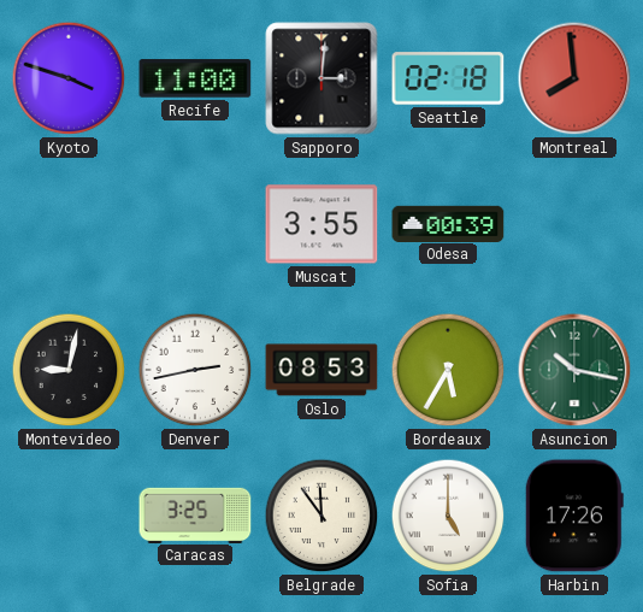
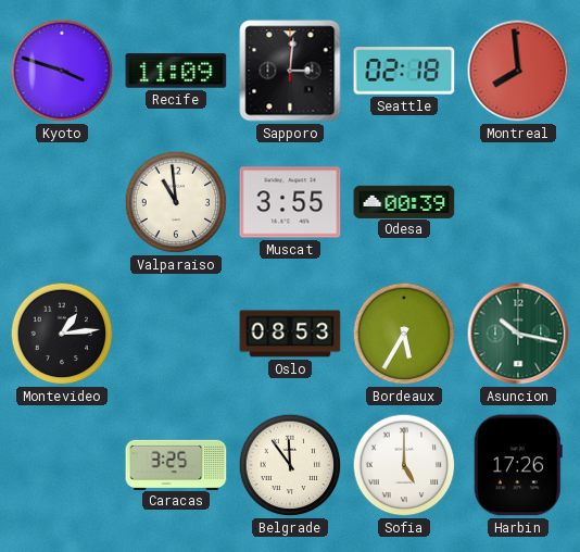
Recife: 11:00 -> 11:09
Valparaiso: none -> 10:59
Montevideo: 9:02 -> 1:14
Denver: 2:43 -> none
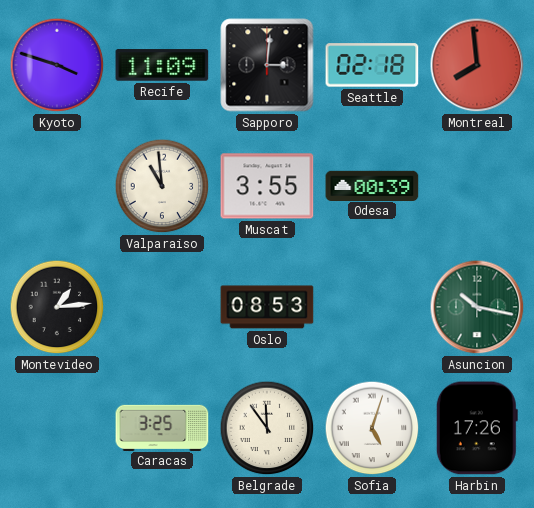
Bordeaux: 5:35 -> none
Sofia: 5:00 -> 5:03
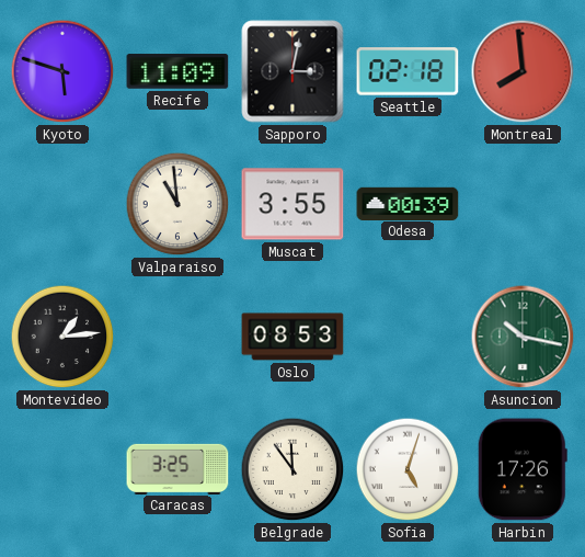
Kyoto: 3:48 -> 5:48
Sapporo: 3:01 -> 3:02
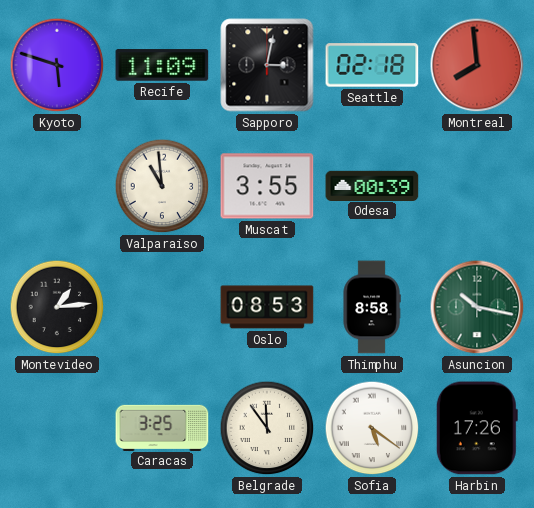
Thimphu: none -> 8:58
Sofia: 5:03 -> 5:21
